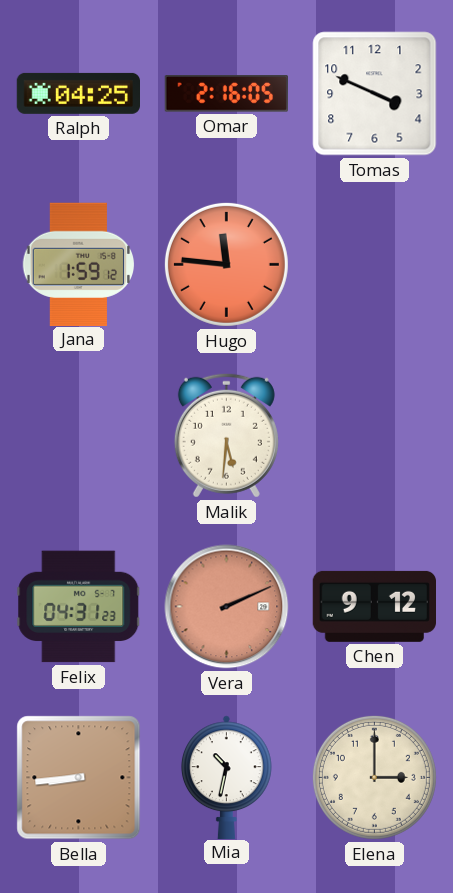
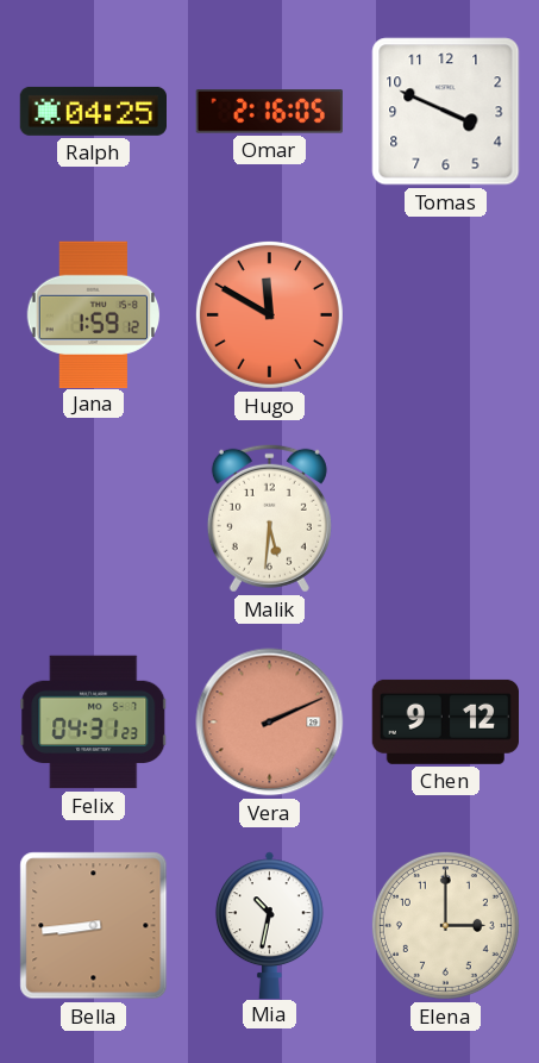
Hugo: 11:46 -> 11:50
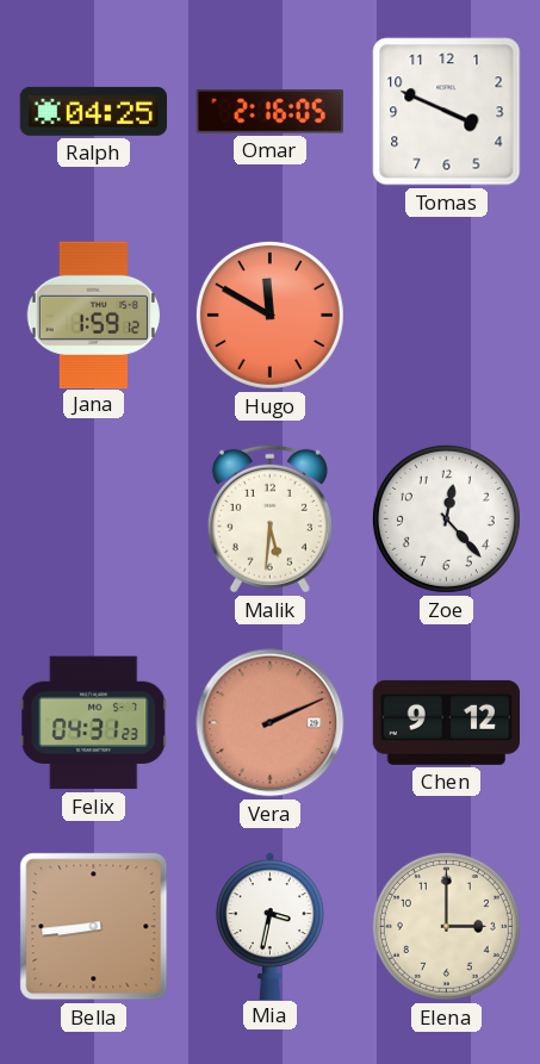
Zoe: none -> 12:23
Mia: 10:32 -> 3:32
